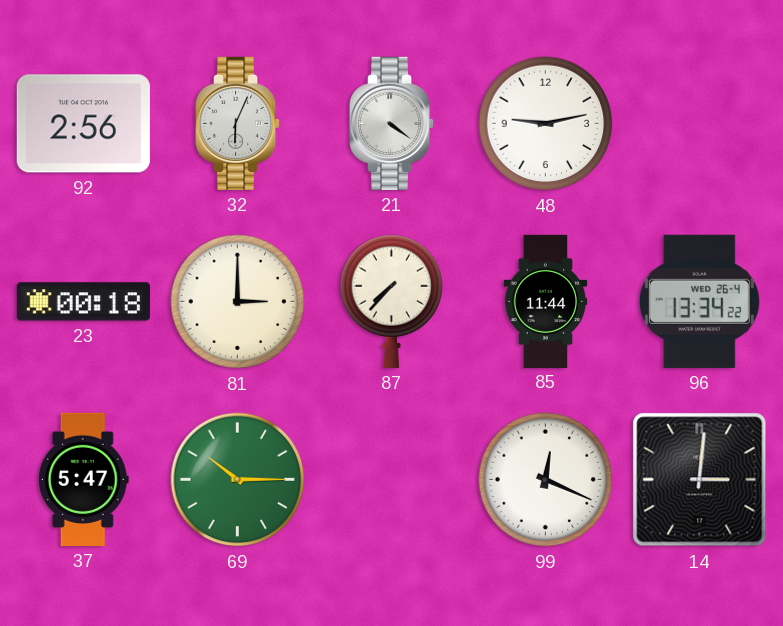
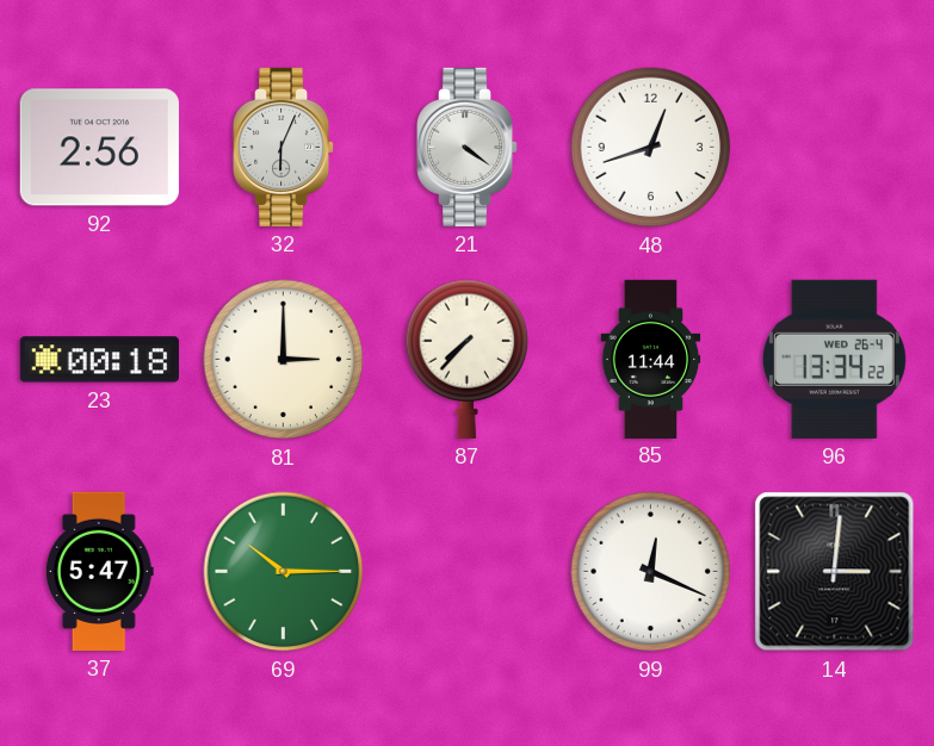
48: 9:13 -> 12:42
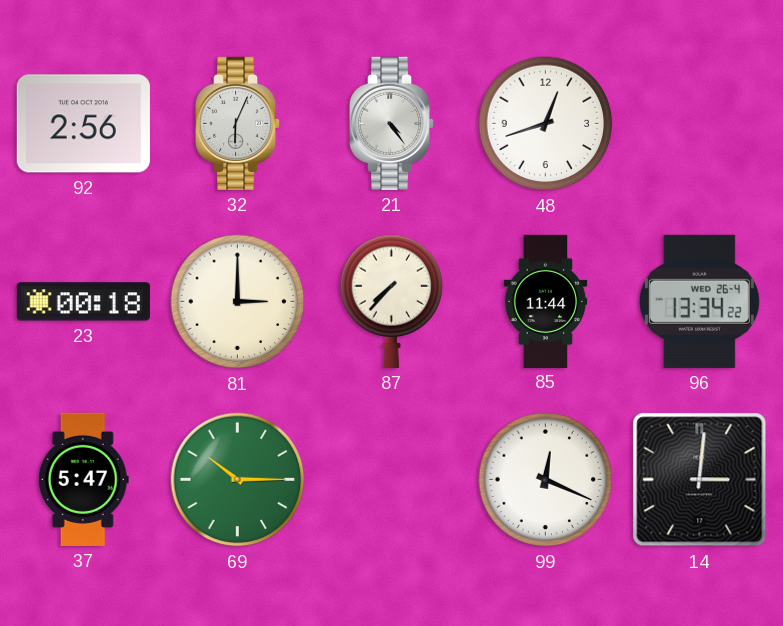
21: 4:21 -> 4:24
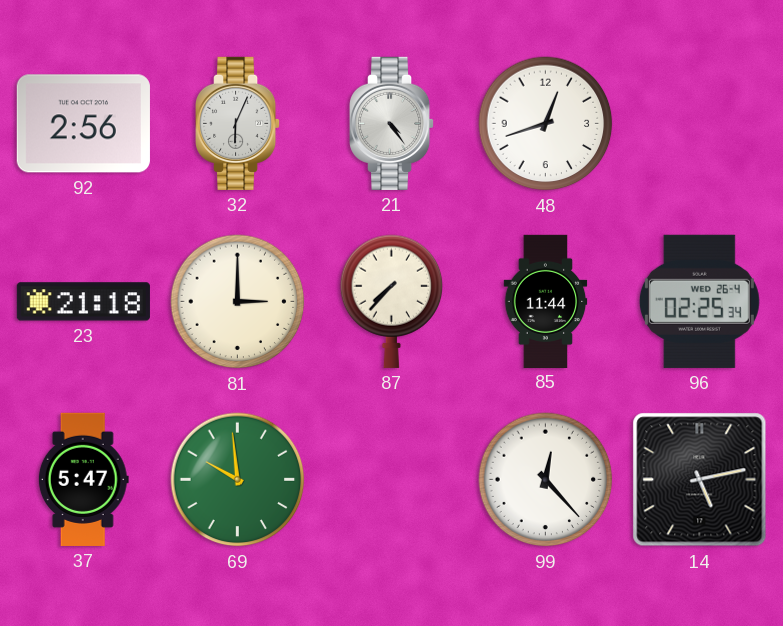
23: 00:18 -> 21:18
96: 13:34 -> 02:25
69: 10:15 -> 9:59
99: 12:19 -> 12:23
14: 3:01 -> 5:13
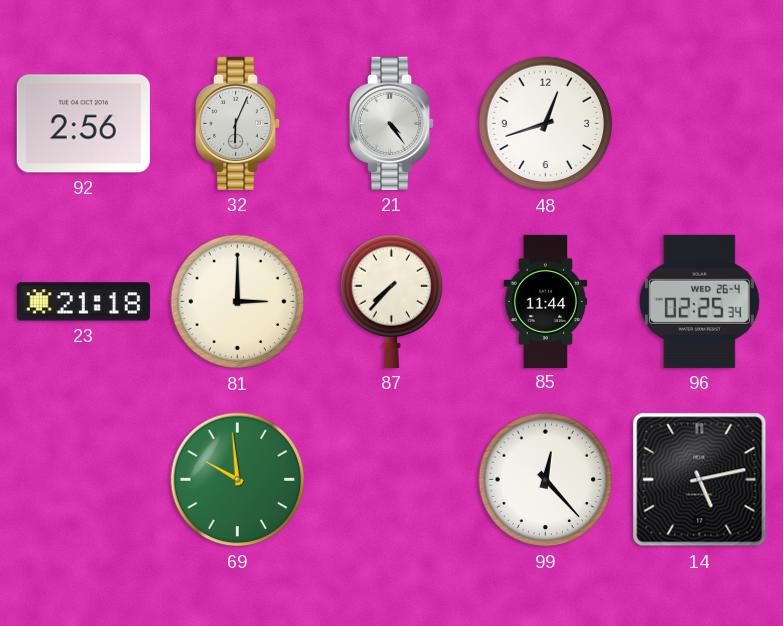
37: 5:47 -> none
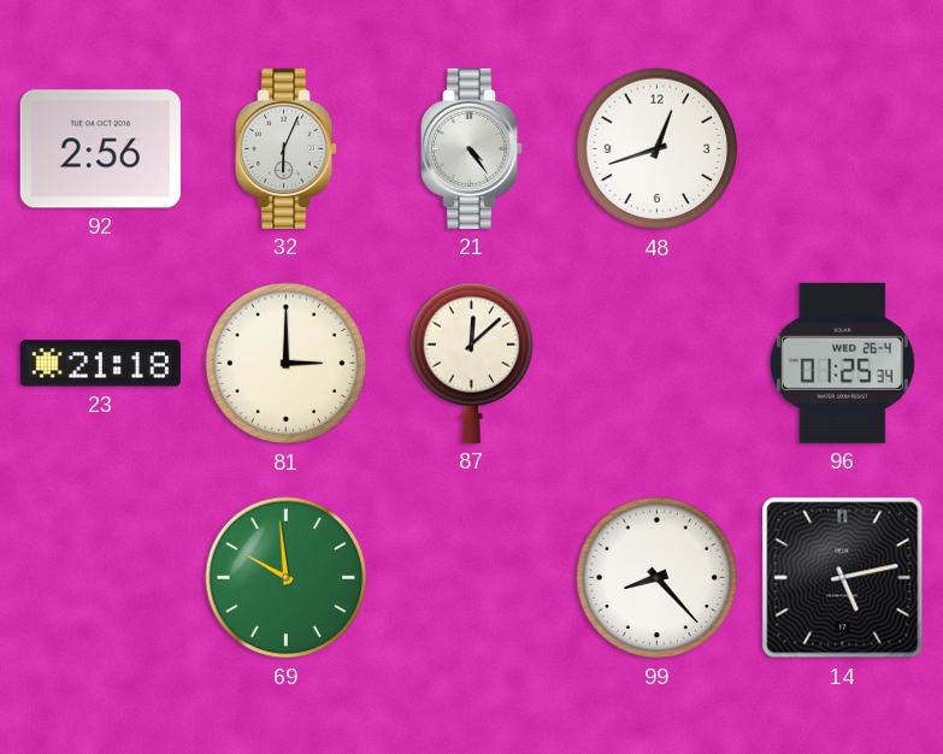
87: 7:37 -> 12:08
85: 11:44 -> none
96: 02:25 -> 01:25
99: 12:23 -> 8:23
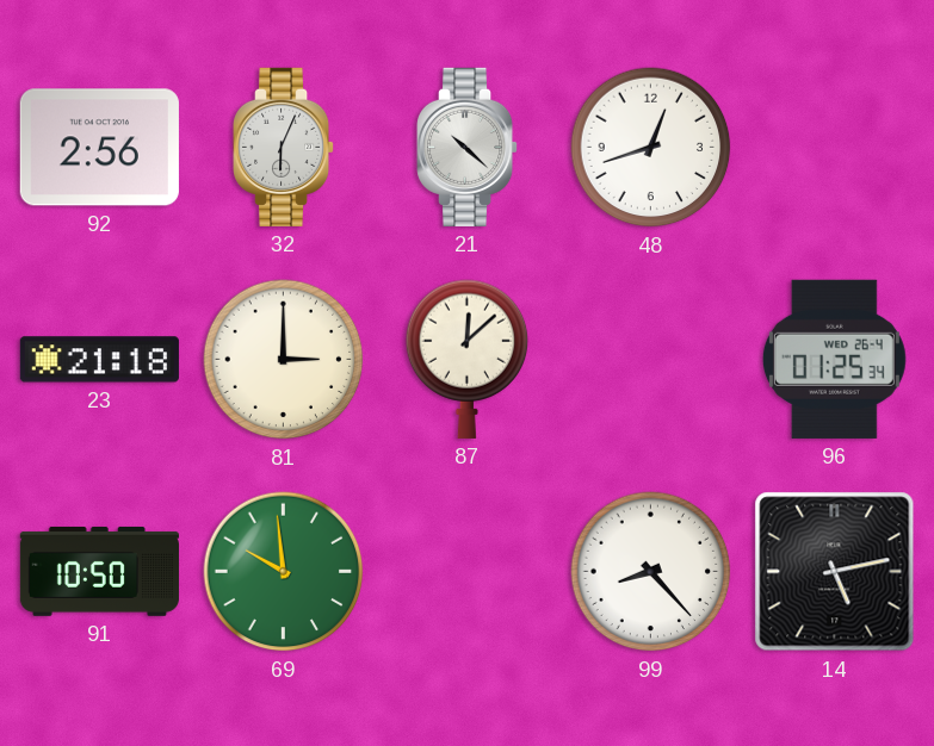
21: 4:24 -> 10:22
91: none -> 10:50
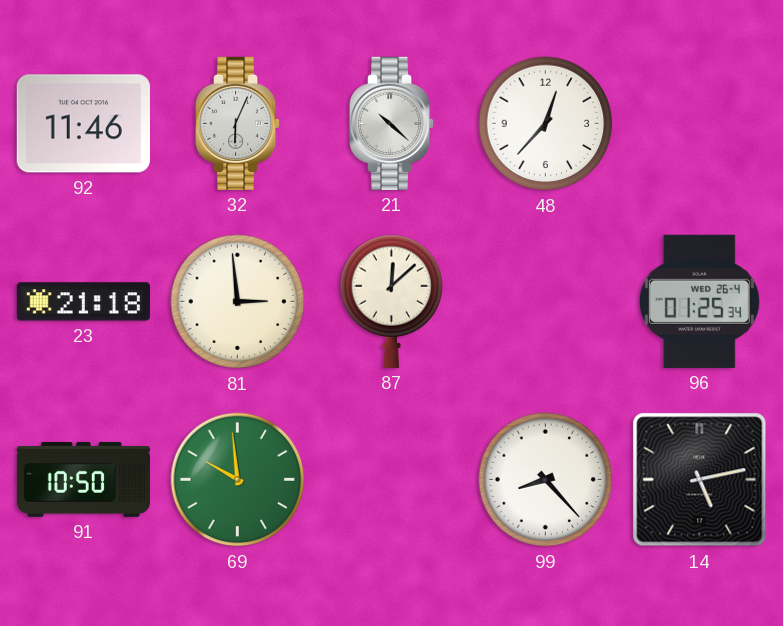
92: 2:56 -> 11:46
48: 12:42 -> 12:37
81: 3:00 -> 2:59
